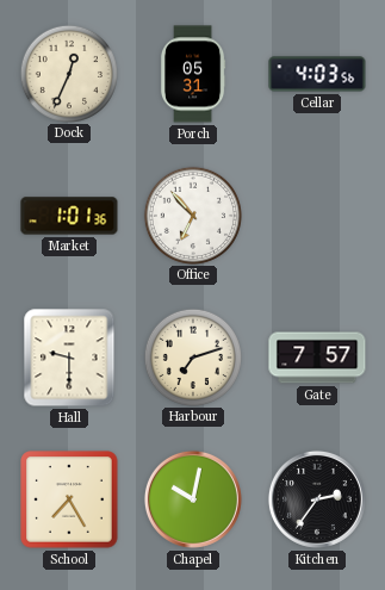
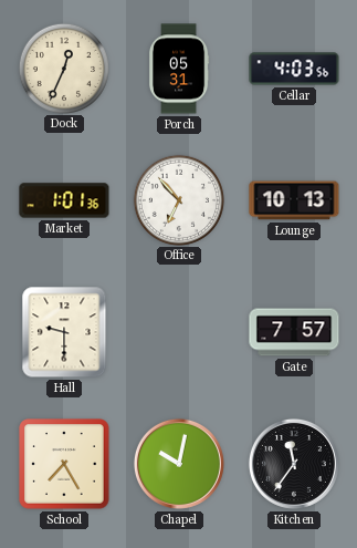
Lounge: none -> 10:13
Harbour: 7:12 -> none
Kitchen: 2:36 -> 11:36
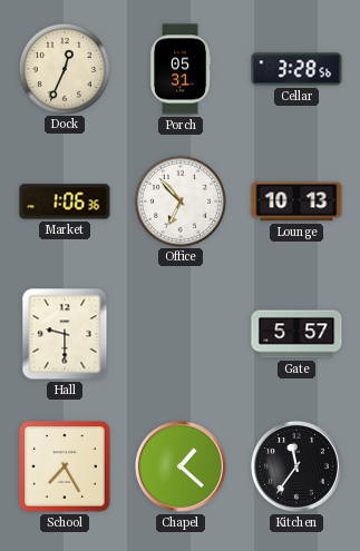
Cellar: 4:03 -> 3:28
Market: 1:01 -> 1:06
Gate: 7:57 -> 5:57
Chapel: 10:02 -> 1:22
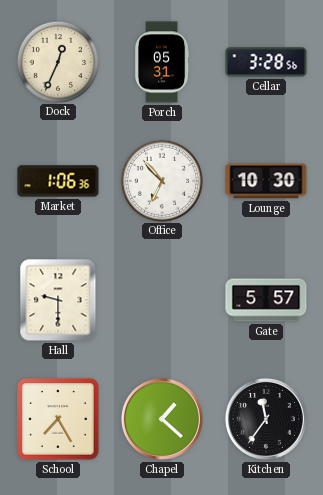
Lounge: 10:13 -> 10:30
